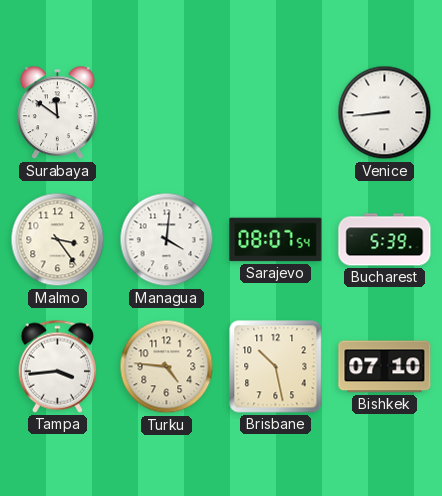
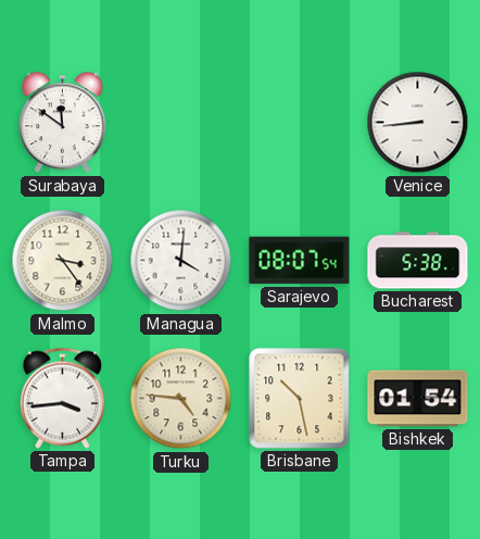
Bucharest: 5:39 -> 5:38
Bishkek: 07:10 -> 01:54
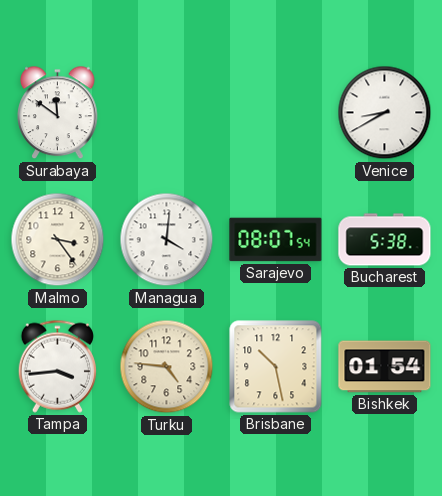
Venice: 8:44 -> 8:40
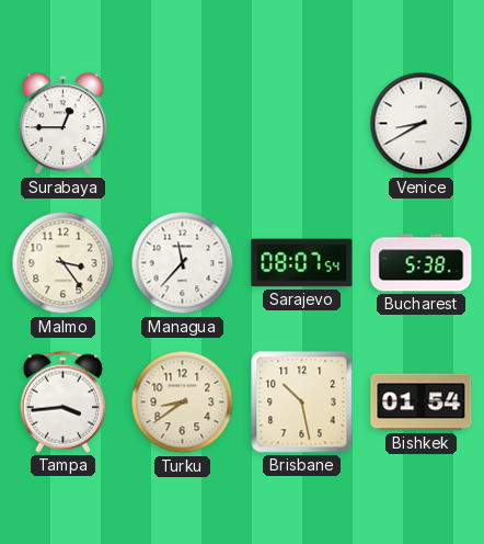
Surabaya: 11:51 -> 12:45
Managua: 4:01 -> 11:37
Turku: 4:46 -> 8:39
